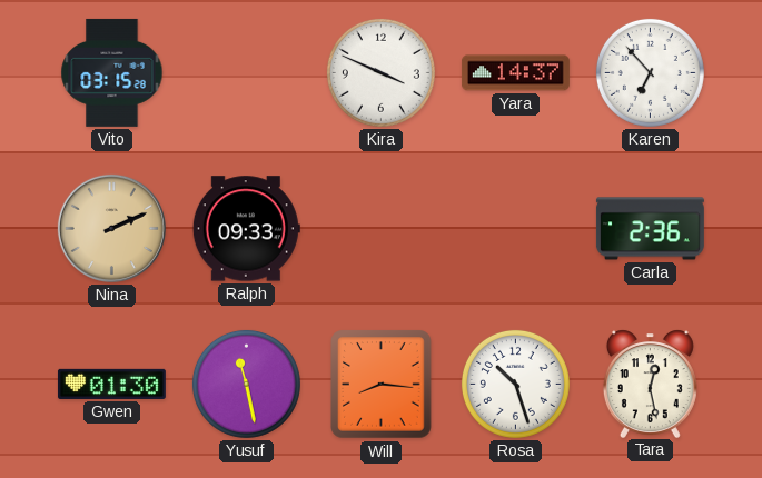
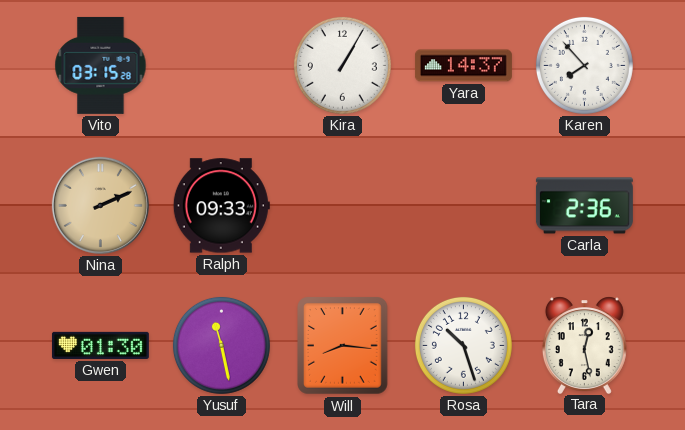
Kira: 3:49 -> 1:05
Karen: 6:53 -> 7:53
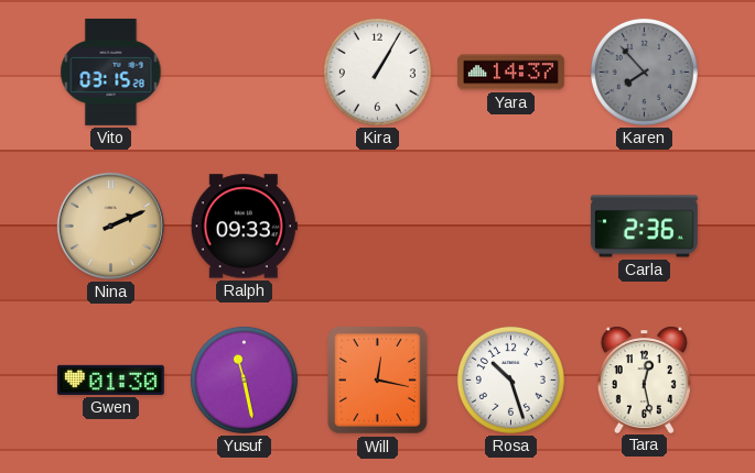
Karen dial: white -> grey
Will: 8:16 -> 12:17
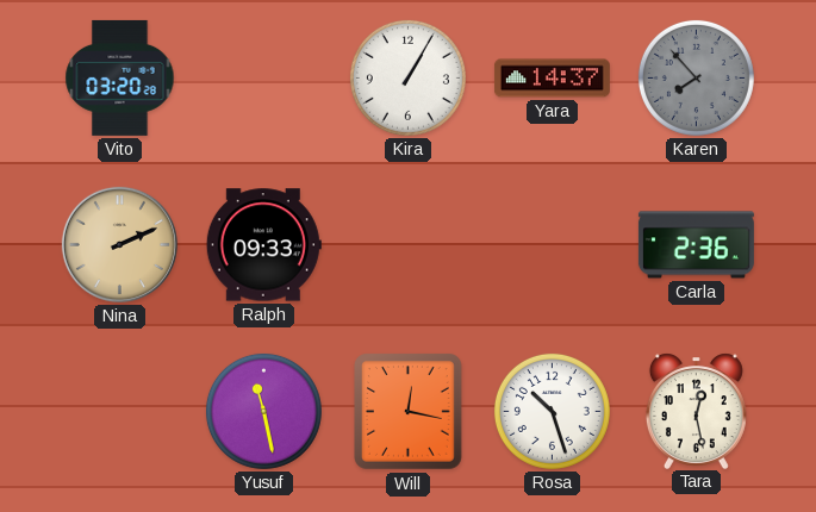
Vito: 03:15 -> 03:20
Gwen: 01:30 -> none
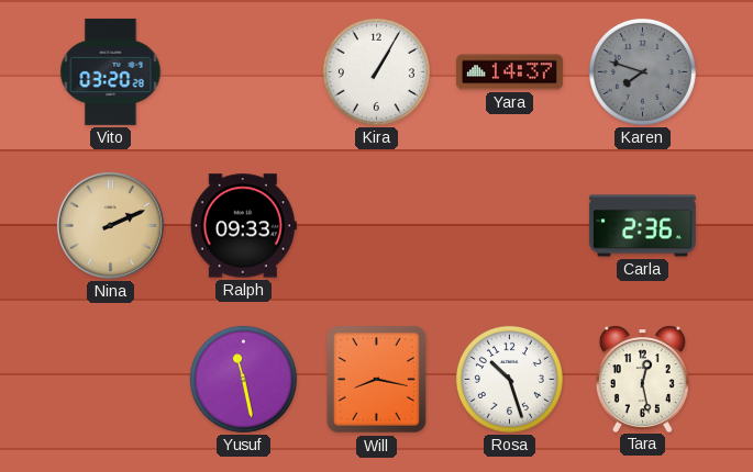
Karen: 7:53 -> 7:48
Will: 12:17 -> 8:17
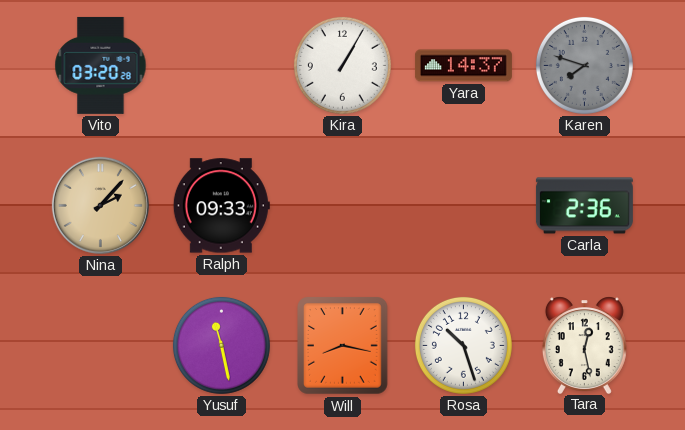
Nina: 2:11 -> 2:07
